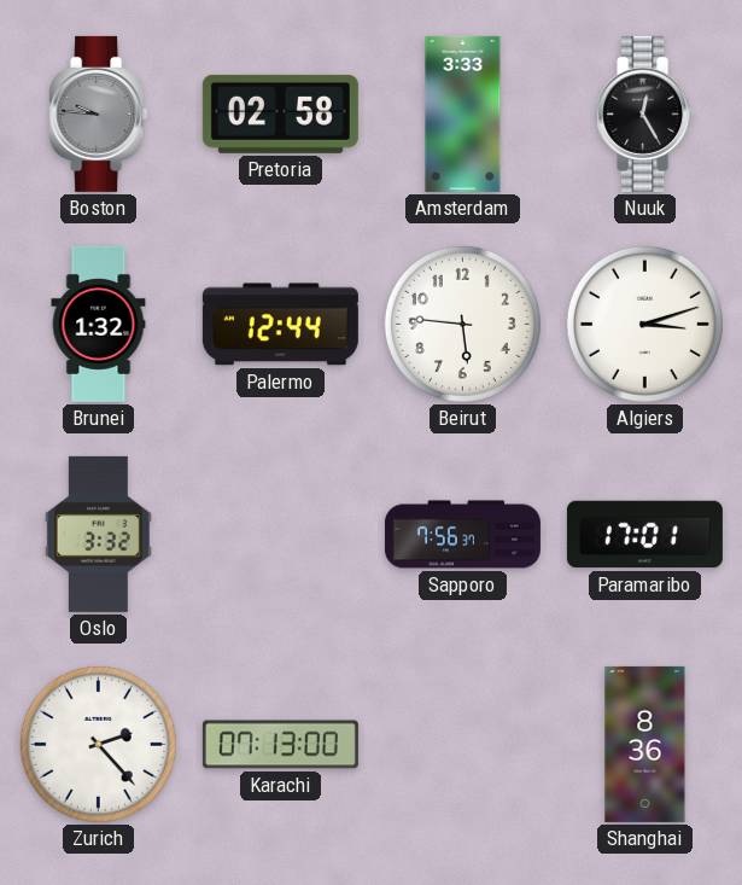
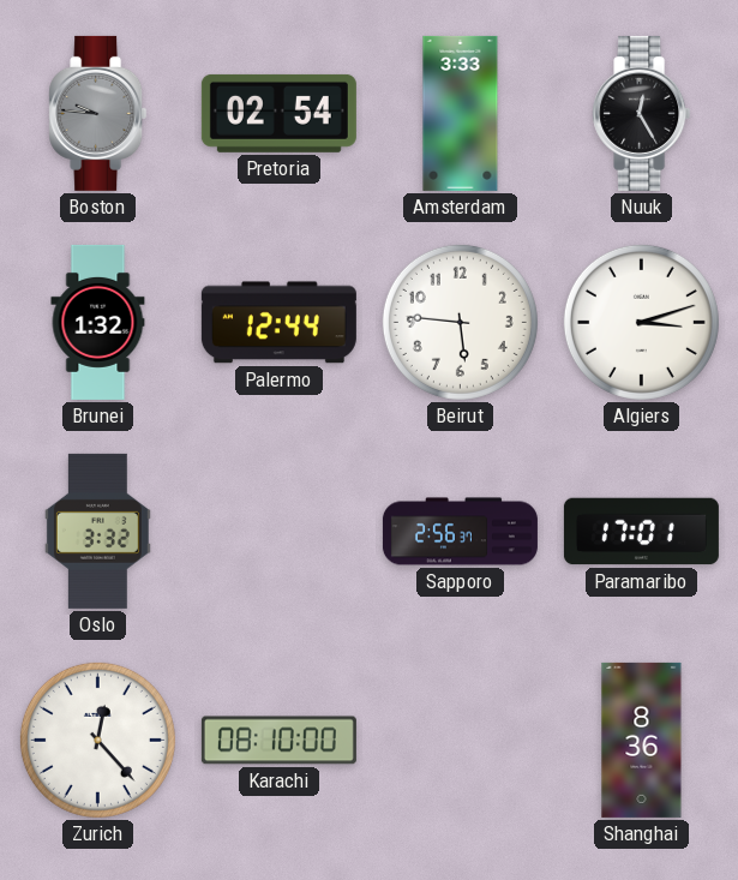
Pretoria: 02:58 -> 02:54
Sapporo: 7:56 -> 2:56
Zurich: 2:23 -> 12:23
Karachi: 07:13 -> 08:10
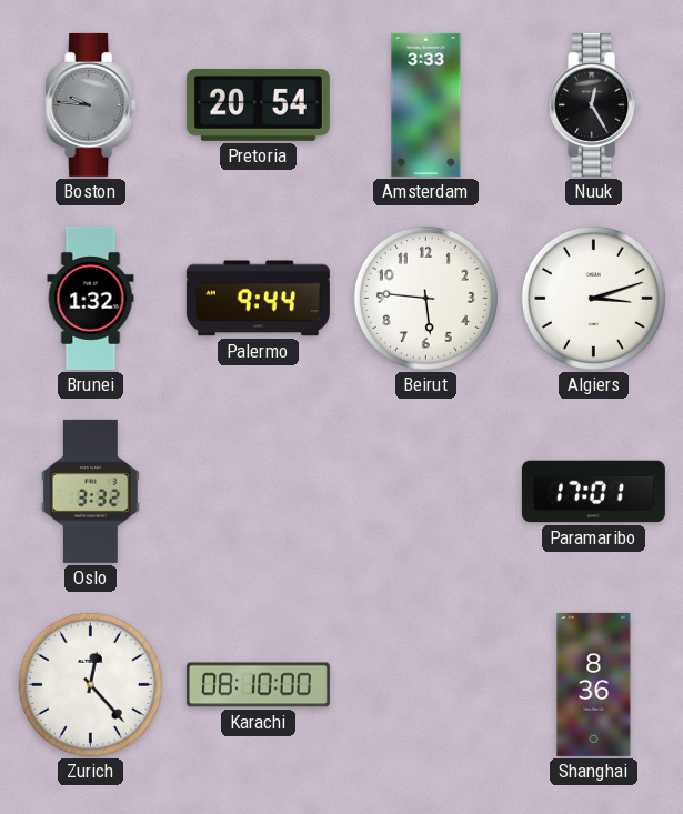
Pretoria: 02:54 -> 20:54
Palermo: 12:44 -> 9:44
Sapporo: 2:56 -> none
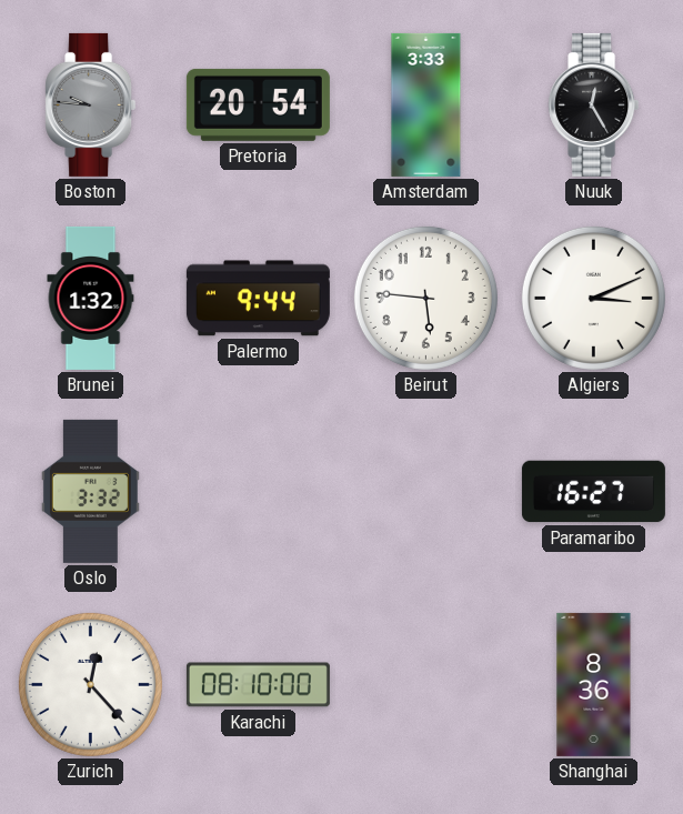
Algiers: 3:12 -> 3:11
Paramaribo: 17:01 -> 16:27
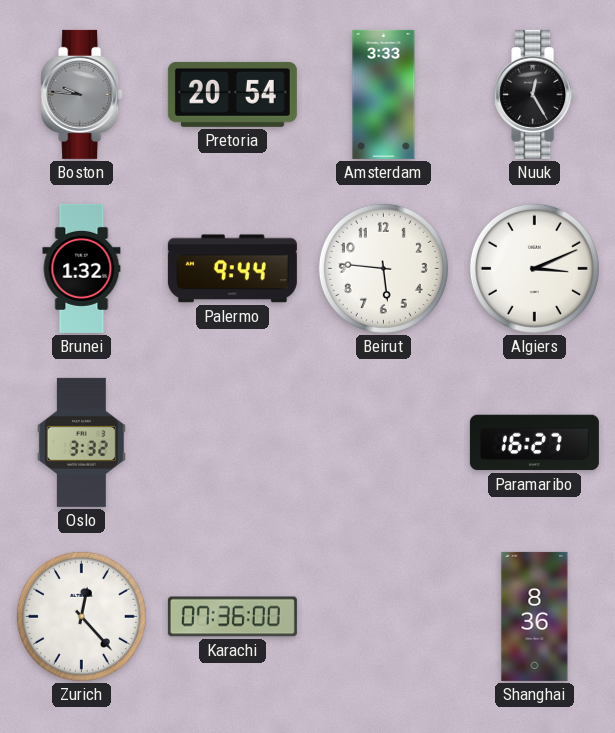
Karachi: 08:10 -> 07:36
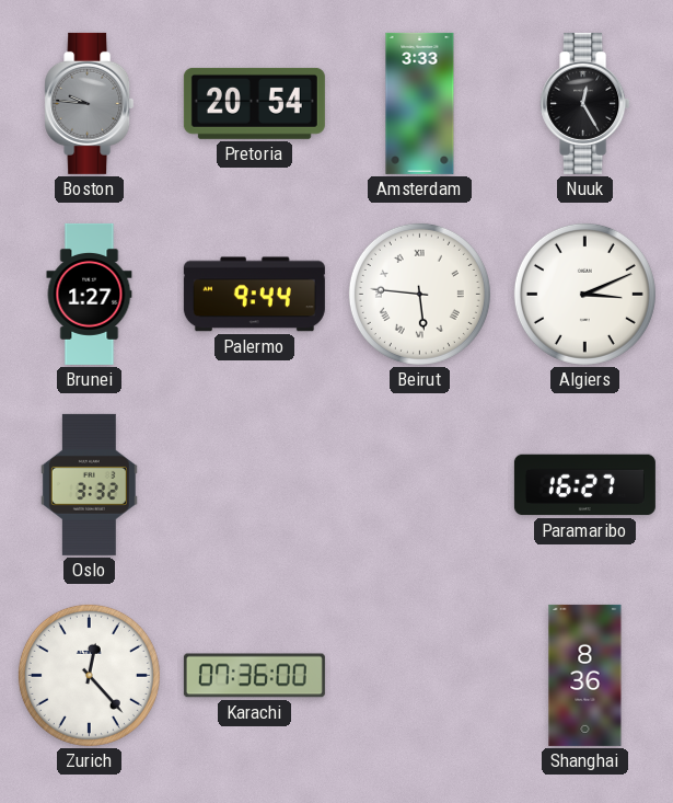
Brunei: 1:32 -> 1:27
Beirut numerals: Arabic -> Roman
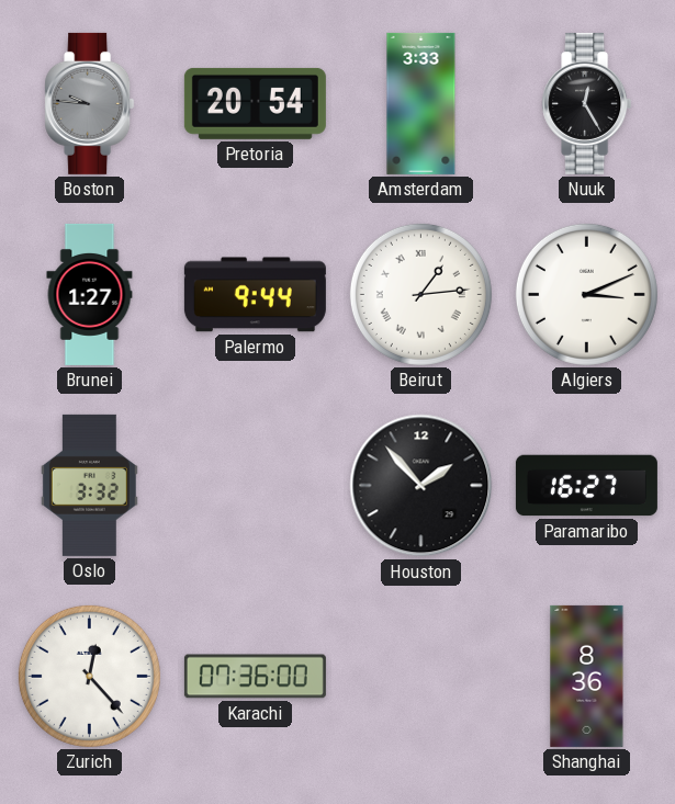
Beirut: 5:46 -> 1:14
Houston: none -> 1:53
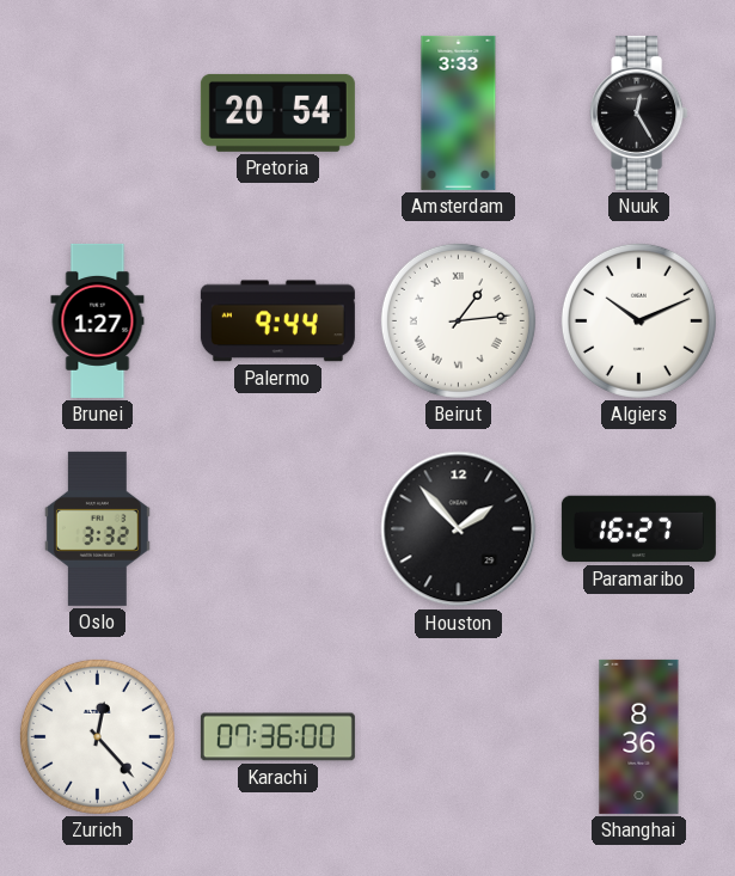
Boston: 9:46 -> none
Algiers: 3:11 -> 10:11
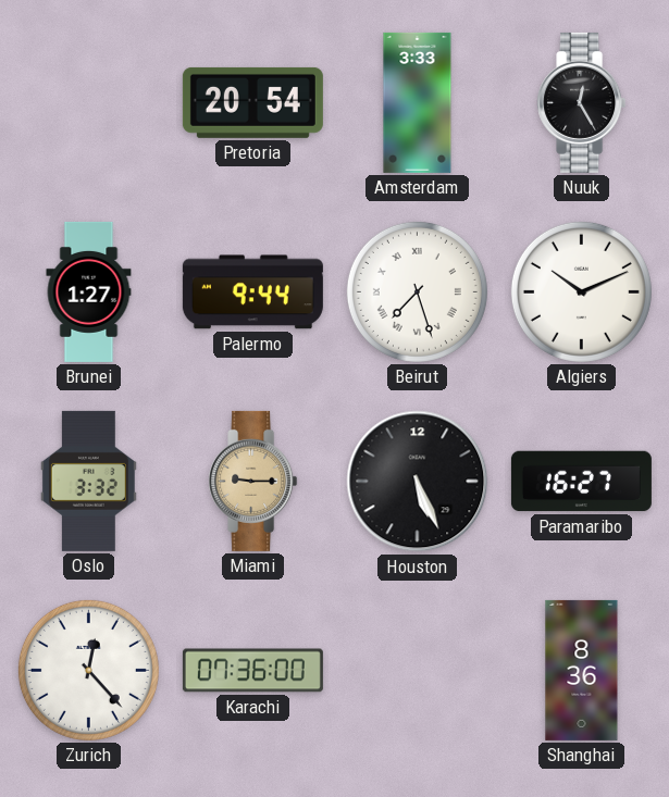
Beirut: 1:14 -> 7:27
Miami: none -> 9:15
Houston: 1:53 -> 5:26
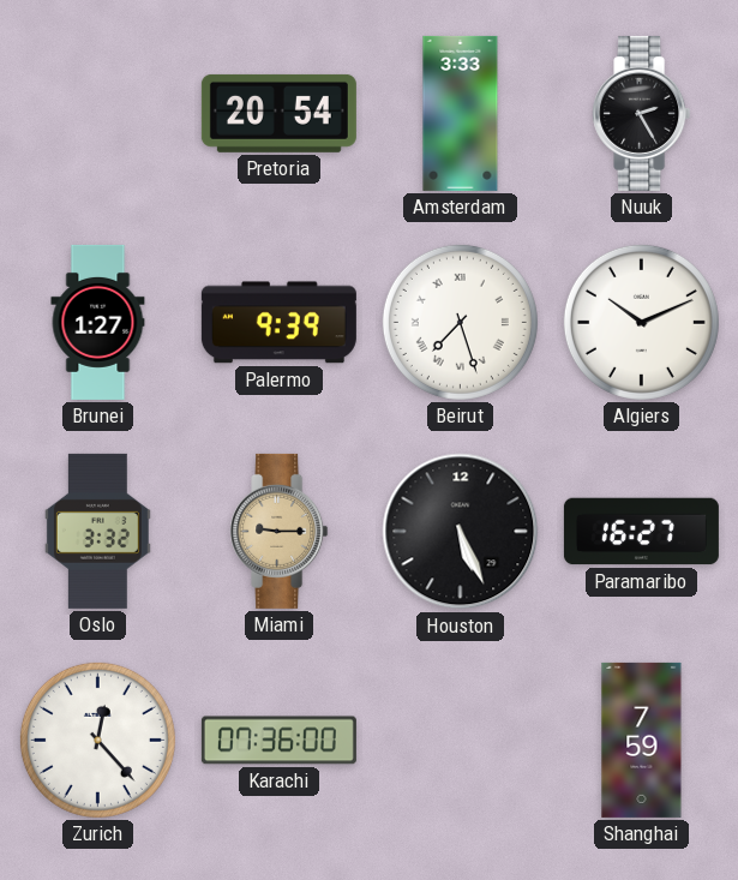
Nuuk: 12:25 -> 2:25
Palermo: 9:44 -> 9:39
Shanghai: 8:36 -> 7:59
